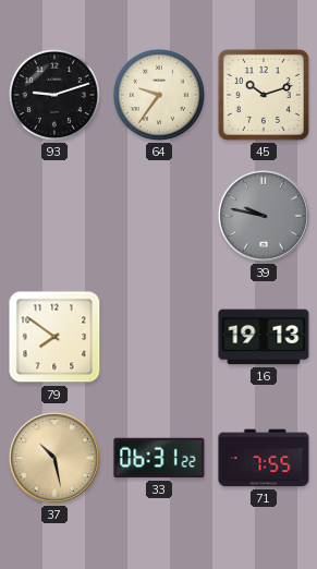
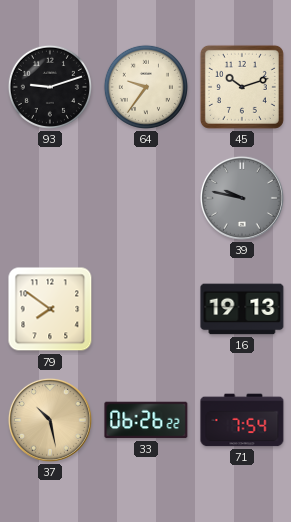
33: 06:31 -> 06:26
71: 7:55 -> 7:54
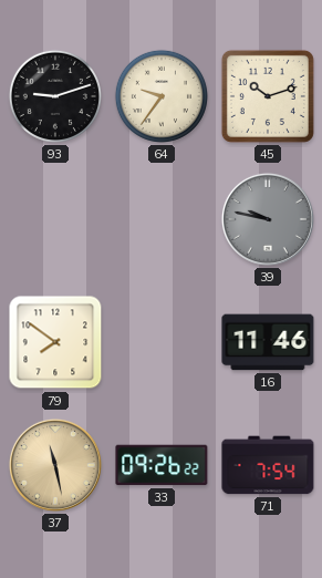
16: 19:13 -> 11:46
37: 10:28 -> 11:28
33: 06:26 -> 09:26
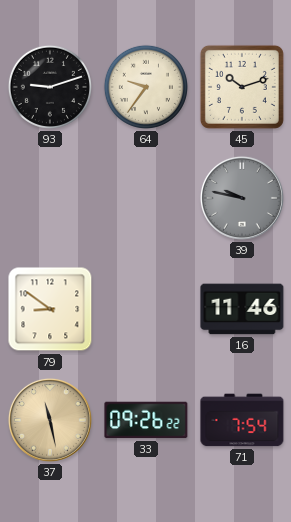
79: 7:51 -> 8:51
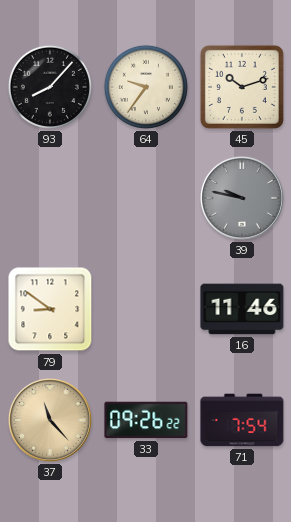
93: 9:12 -> 8:07
37: 11:28 -> 11:23
